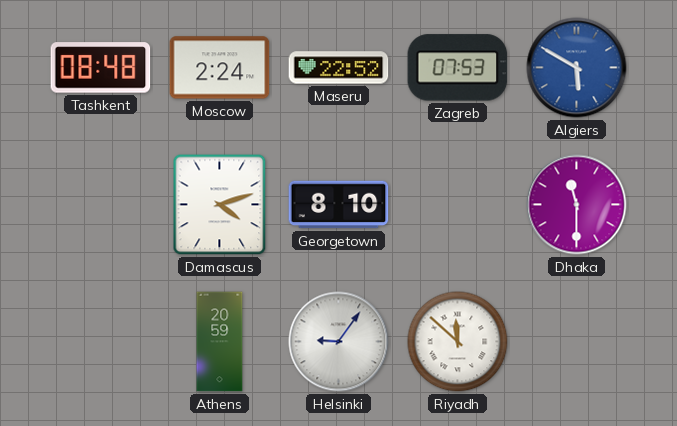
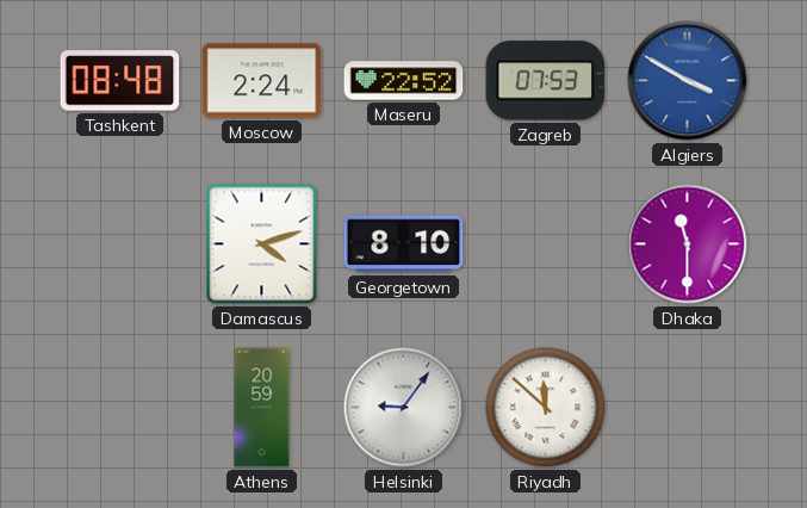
Algiers: 5:50 -> 3:50
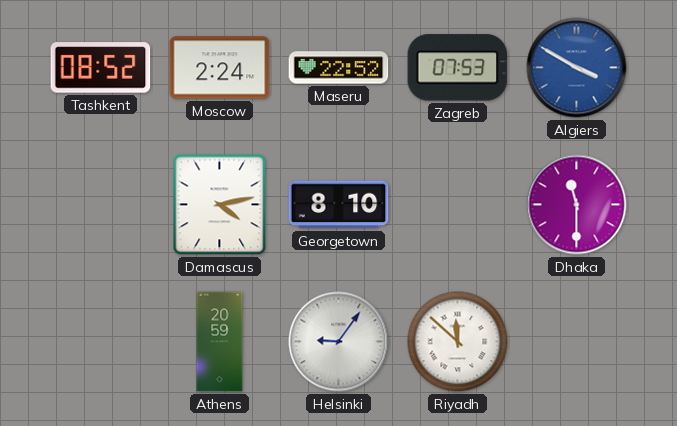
Tashkent: 08:48 -> 08:52
Damascus: 4:12 -> 4:13
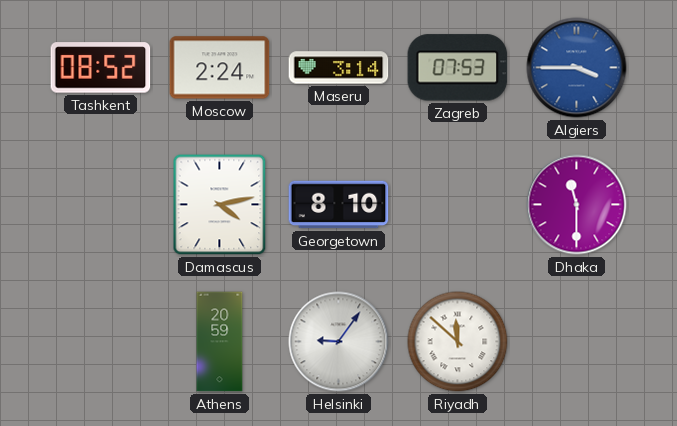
Maseru: 22:52 -> 3:14
Algiers: 3:50 -> 3:45
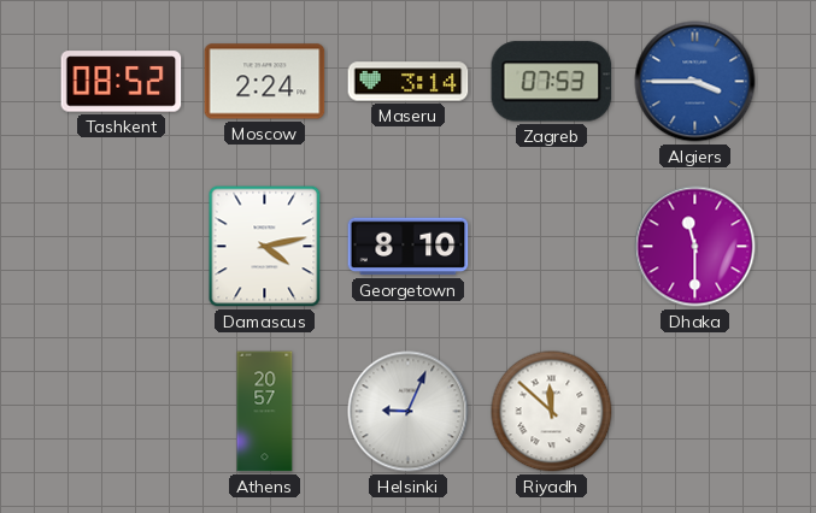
Athens: 20:59 -> 20:57
Helsinki: 9:06 -> 9:04
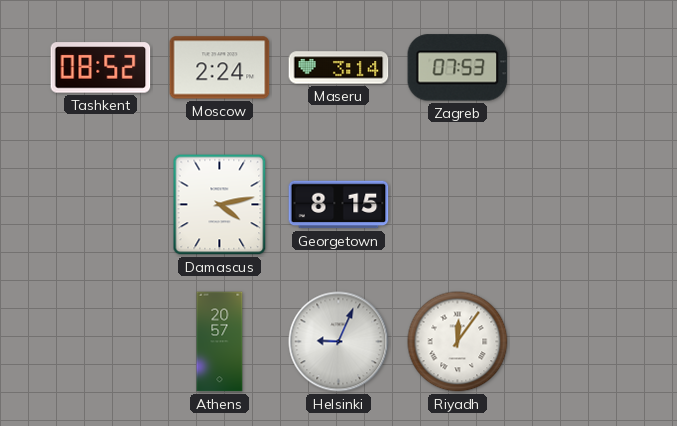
Algiers: 3:45 -> none
Georgetown: 8:10 -> 8:15
Dhaka: 11:30 -> none
Riyadh: 11:52 -> 12:06
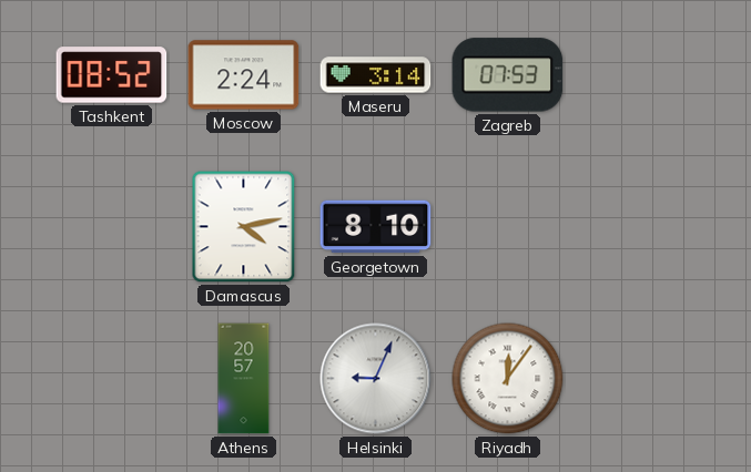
Georgetown: 8:15 -> 8:10
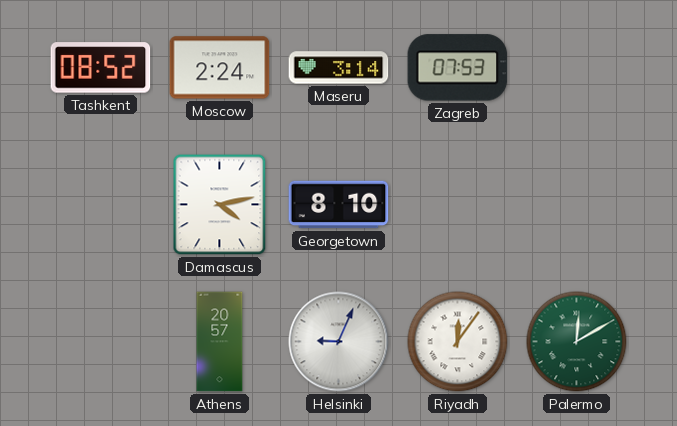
Palermo: none -> 12:10
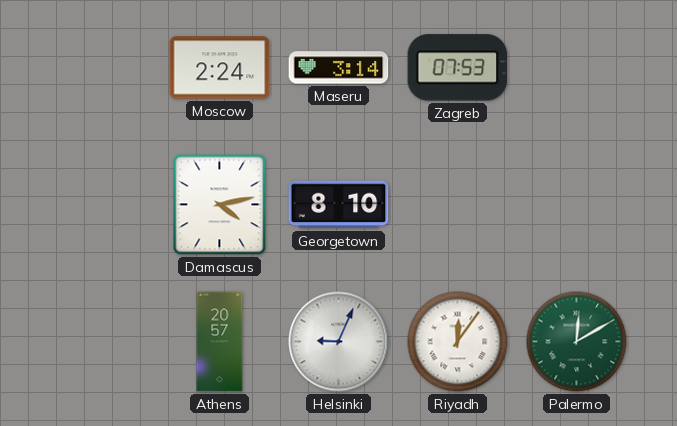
Tashkent: 08:52 -> none
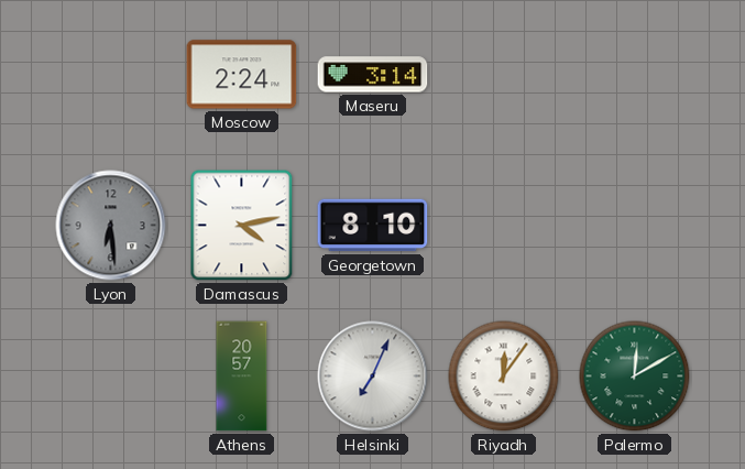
Zagreb: 07:53 -> none
Lyon: none -> 6:29
Helsinki: 9:04 -> 7:04
